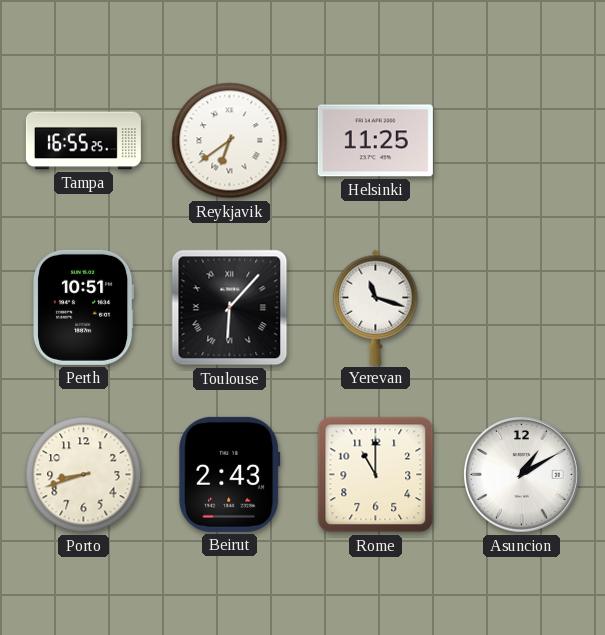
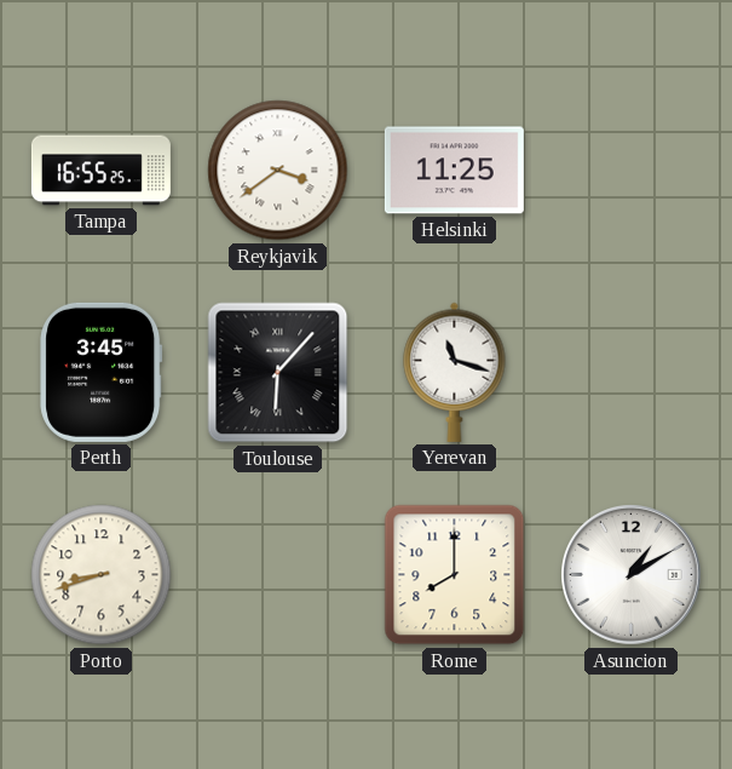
Reykjavik: 6:39 -> 3:39
Perth: 10:51 -> 3:45
Beirut: 2:43 -> none
Rome: 11:00 -> 8:00
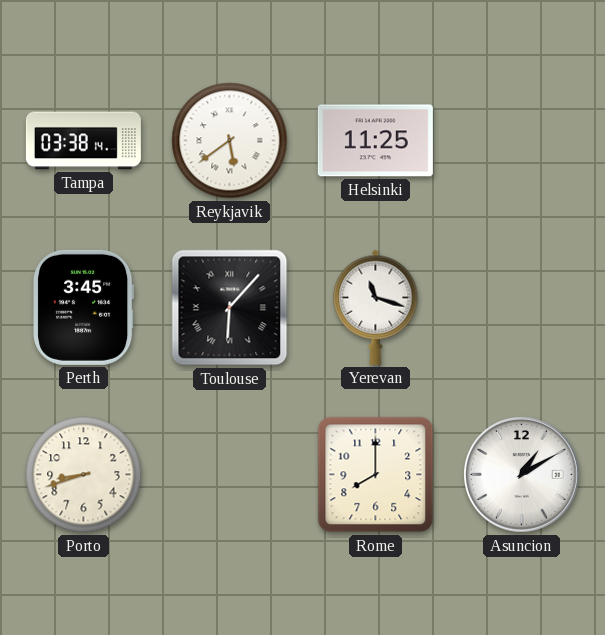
Tampa: 16:55 -> 03:38
Reykjavik: 3:39 -> 5:39
